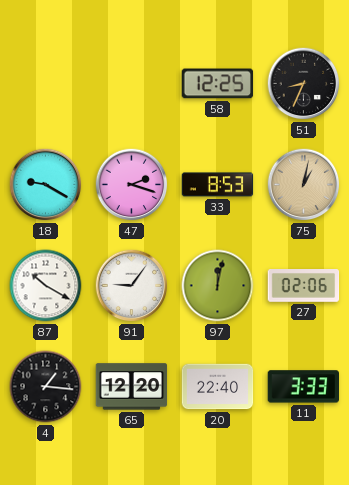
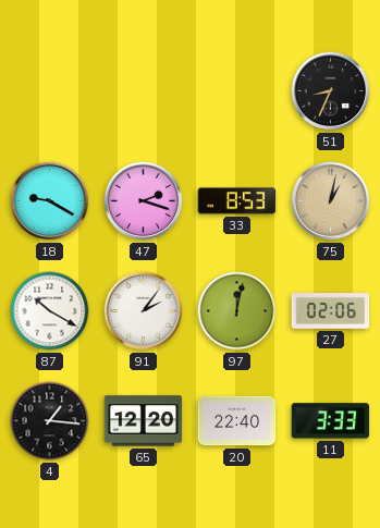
58: 12:25 -> none
91: 9:06 -> 2:06
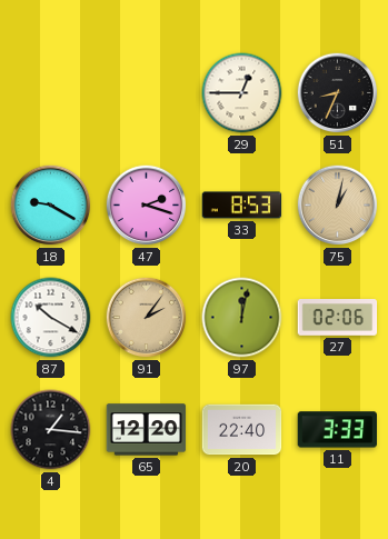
29: none -> 12:45
91 dial: white -> champagne
